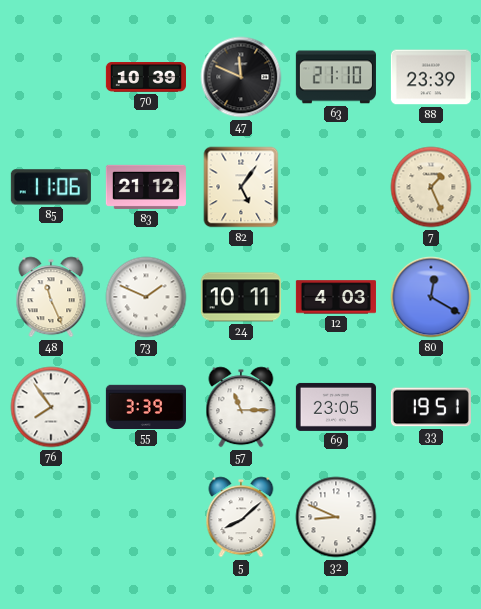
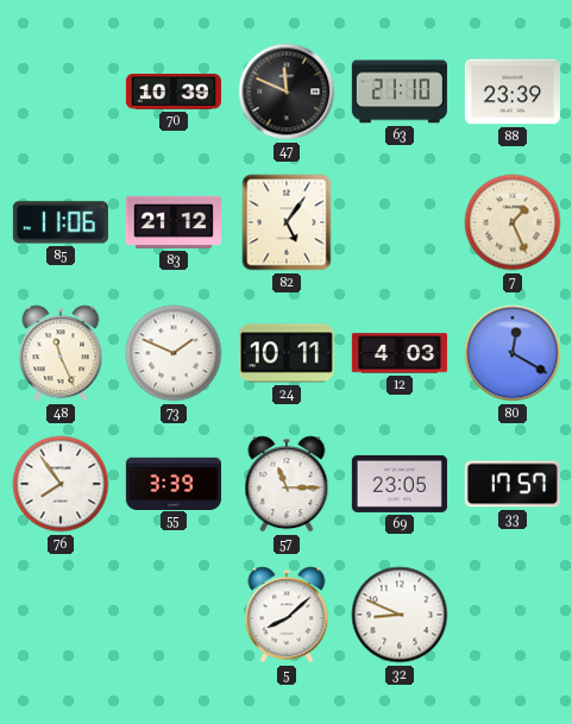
33: 19:51 -> 17:57
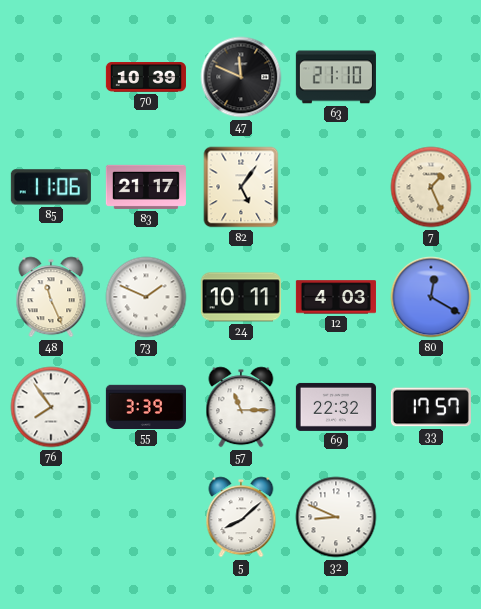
88: 23:39 -> none
83: 21:12 -> 21:17
69: 23:05 -> 22:32
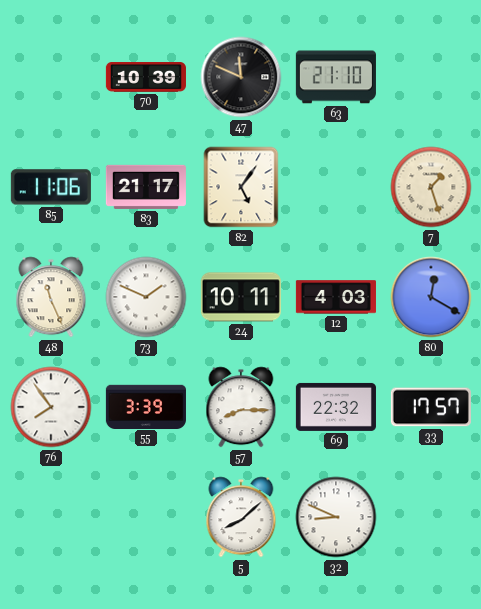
7: 1:26 -> 1:27
57: 11:15 -> 8:15
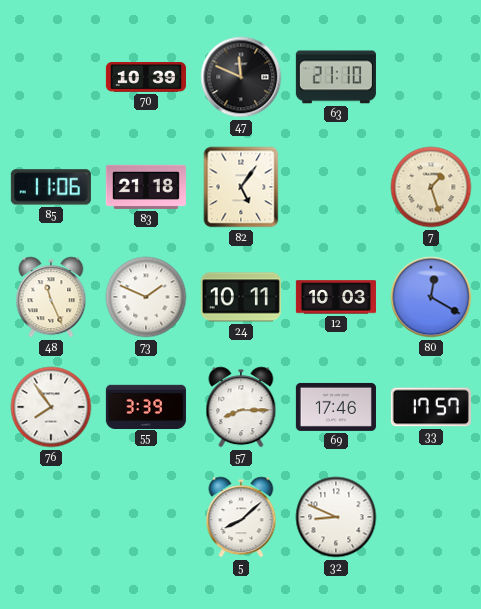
83: 21:17 -> 21:18
12: 4:03 -> 10:03
69: 22:32 -> 17:46
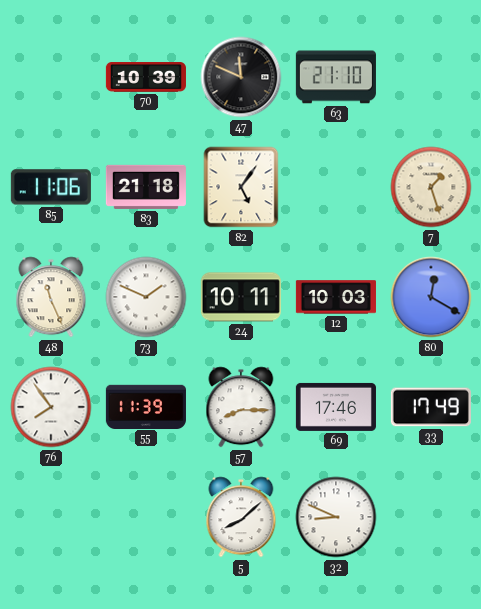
55: 3:39 -> 11:39
33: 17:57 -> 17:49
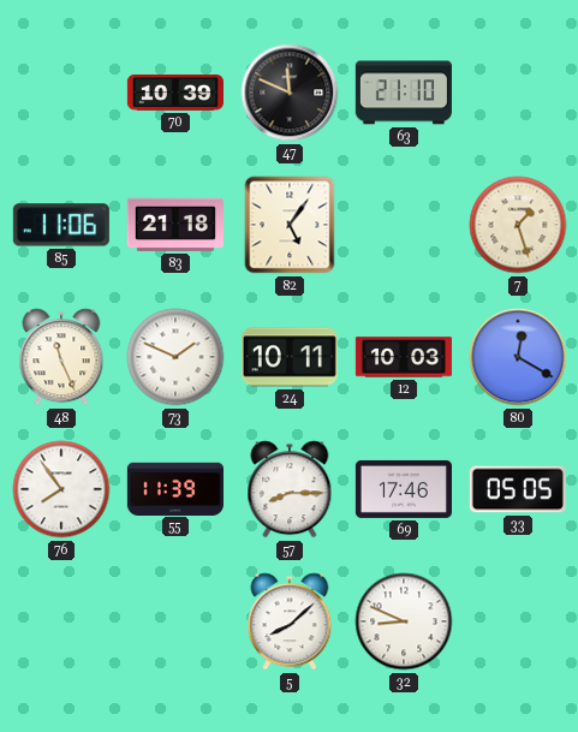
33: 17:49 -> 05:05
